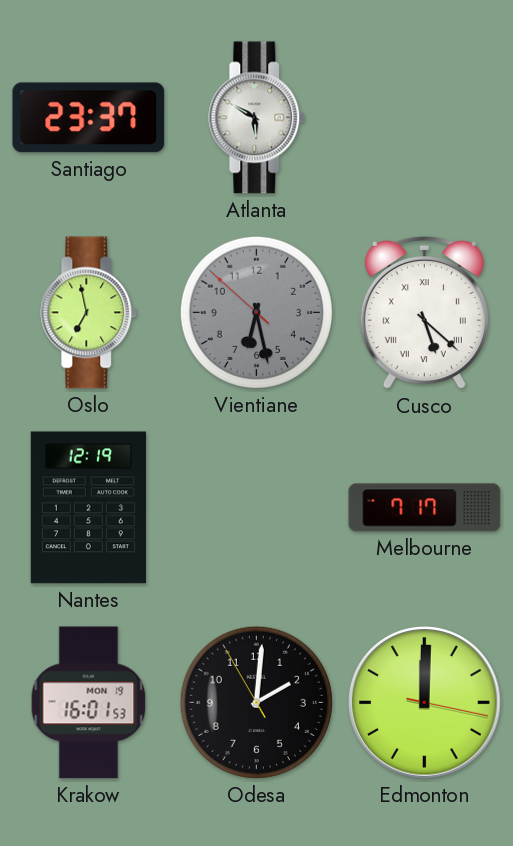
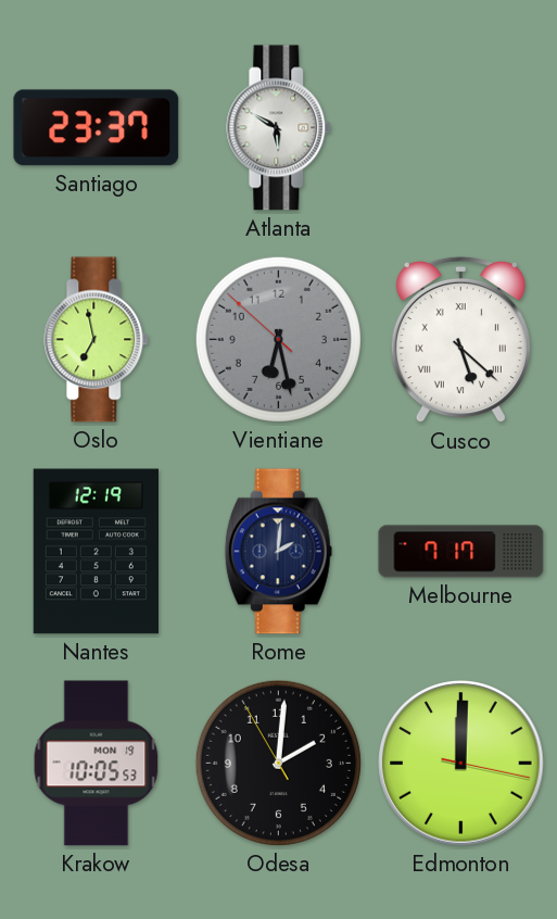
Rome: none -> 2:01
Krakow: 16:01 -> 10:05
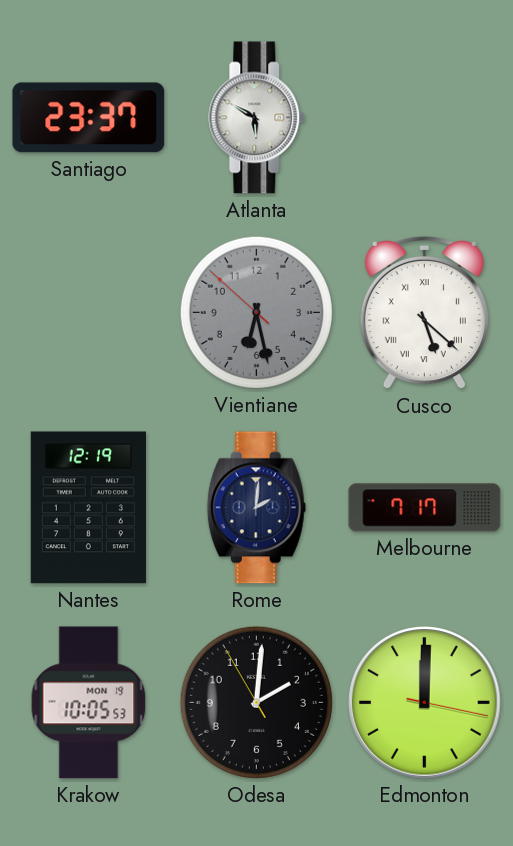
Oslo: 6:58 -> none
